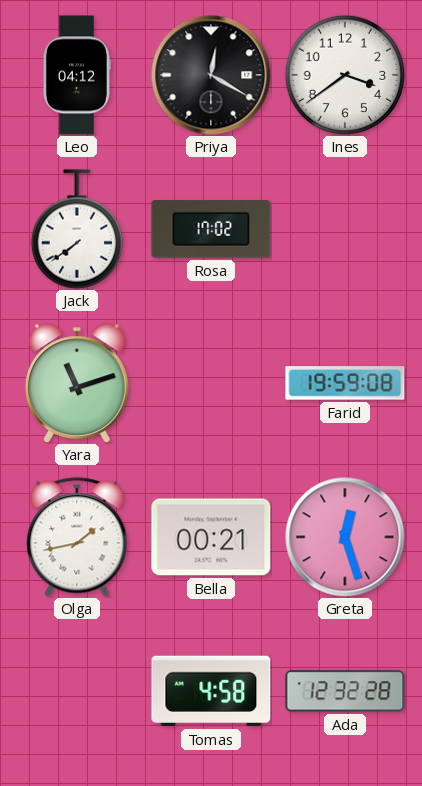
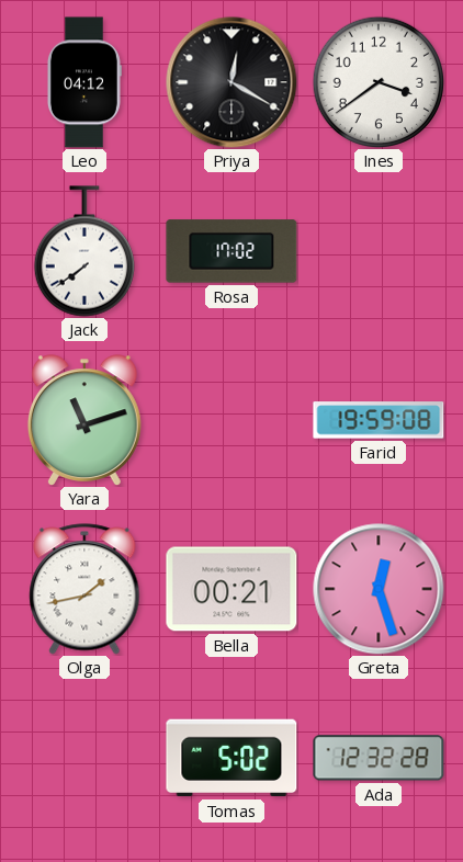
Tomas: 4:58 -> 5:02
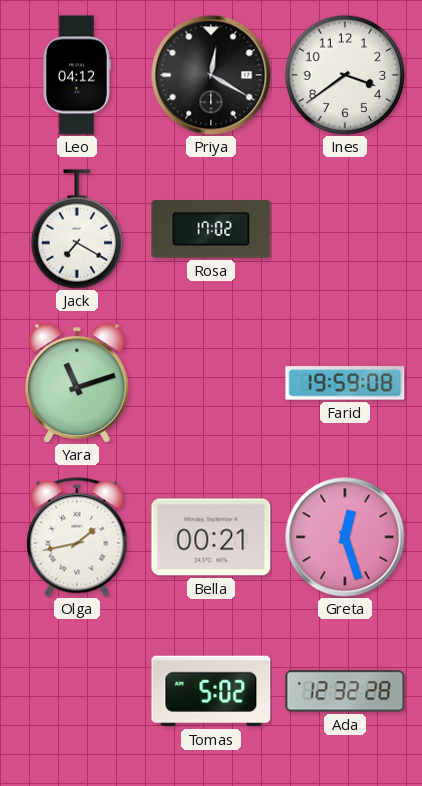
Jack: 7:39 -> 7:20
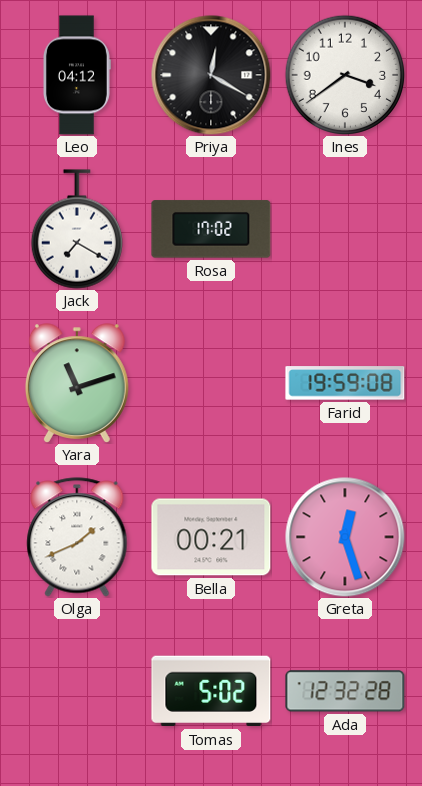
Olga: 1:43 -> 1:41
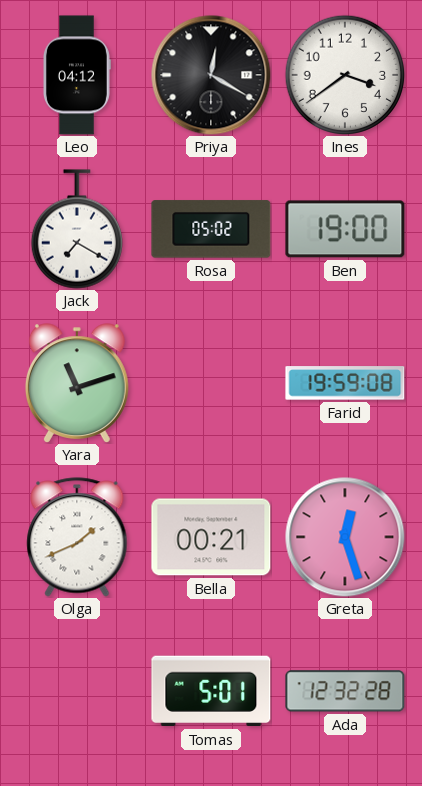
Rosa: 17:02 -> 05:02
Ben: none -> 19:00
Tomas: 5:02 -> 5:01
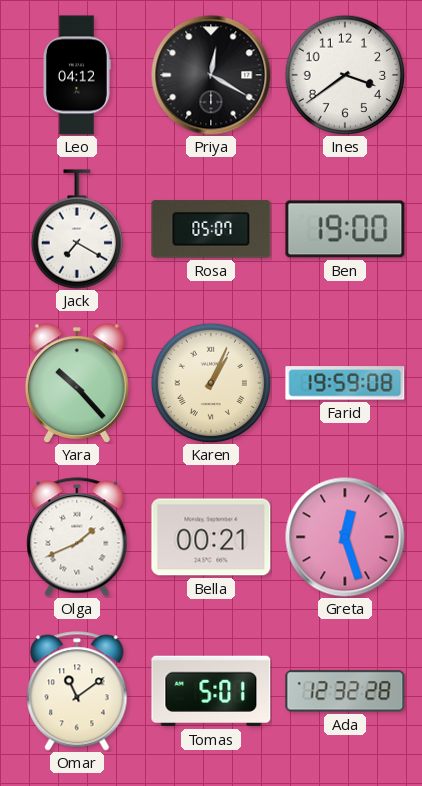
Rosa: 05:02 -> 05:07
Yara: 11:12 -> 10:23
Karen: none -> 1:04
Omar: none -> 11:09
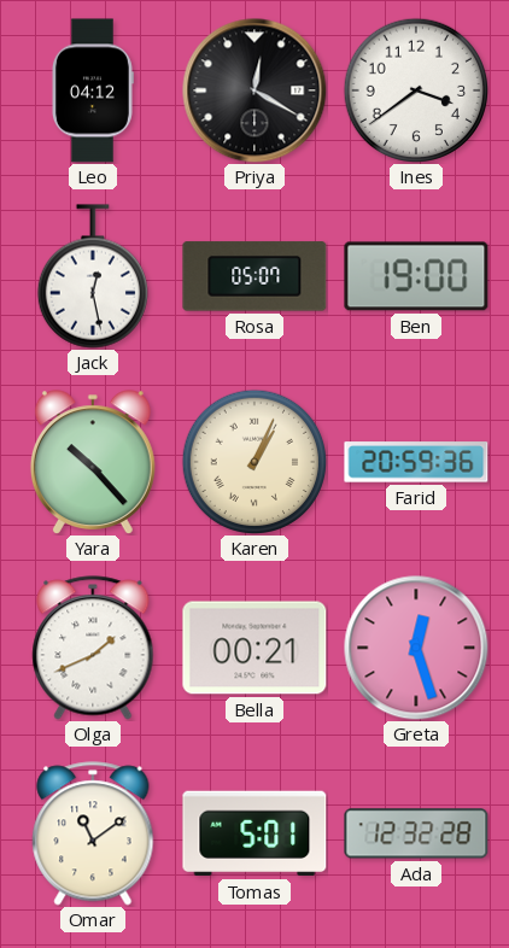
Jack: 7:20 -> 12:28
Farid: 19:59 -> 20:59
